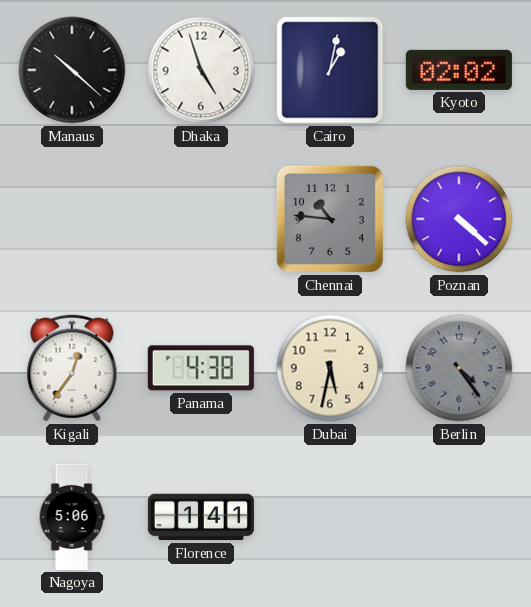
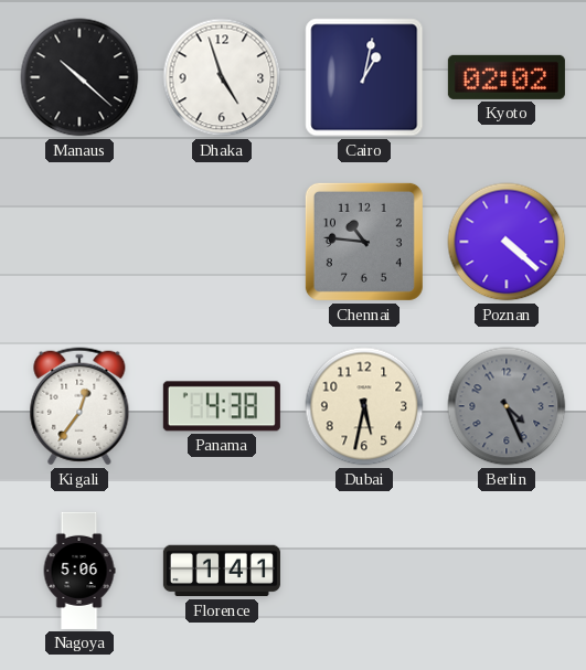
Berlin: 4:24 -> 4:26
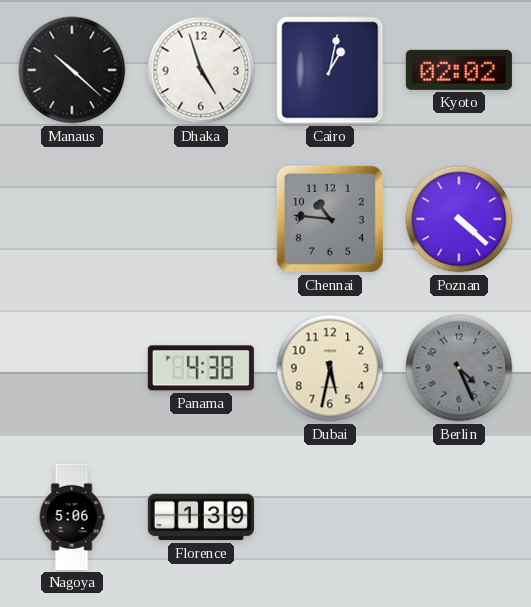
Kigali: 12:36 -> none
Florence: 1:41 -> 1:39
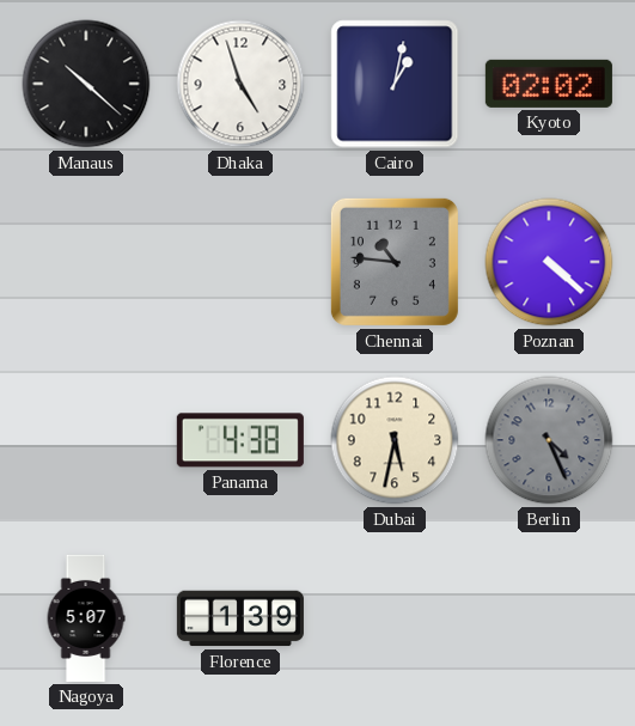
Nagoya: 5:06 -> 5:07
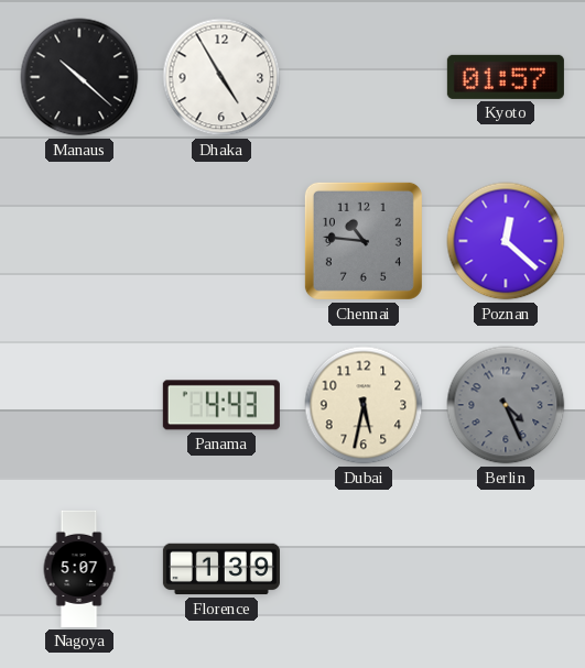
Dhaka: 4:57 -> 4:55
Cairo: 1:02 -> none
Kyoto: 02:02 -> 01:57
Poznan: 4:22 -> 12:22
Panama: 4:38 -> 4:43
